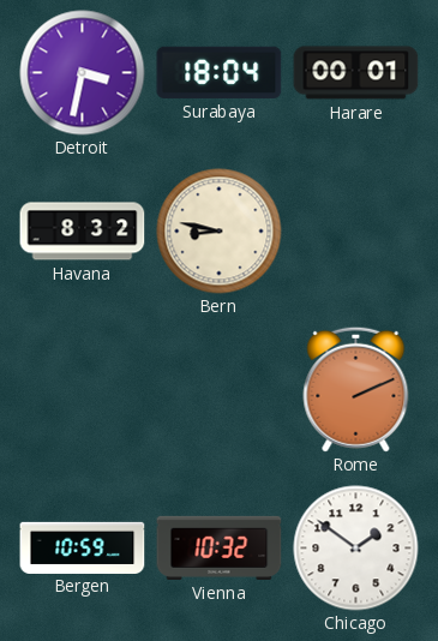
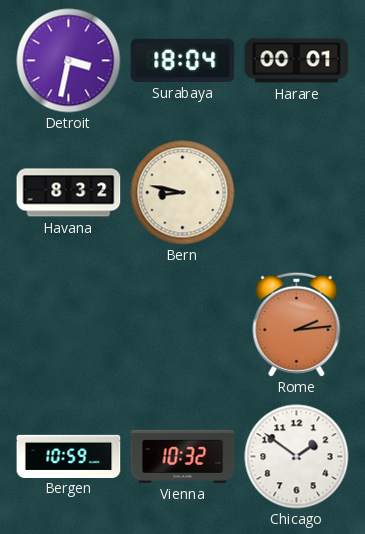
Rome: 2:11 -> 2:14
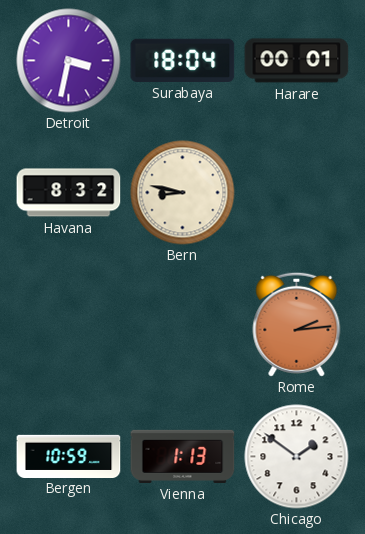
Vienna: 10:32 -> 1:13
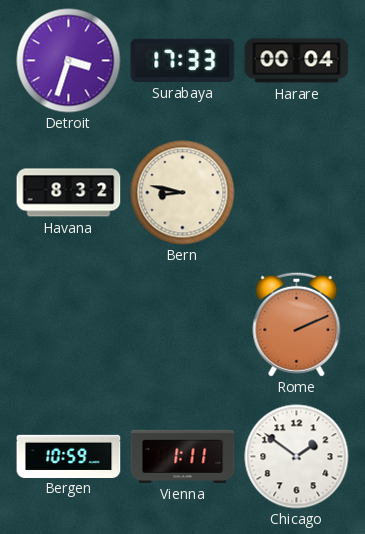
Detroit: 3:32 -> 3:33
Surabaya: 18:04 -> 17:33
Harare: 00:01 -> 00:04
Rome: 2:14 -> 2:11
Vienna: 1:13 -> 1:11
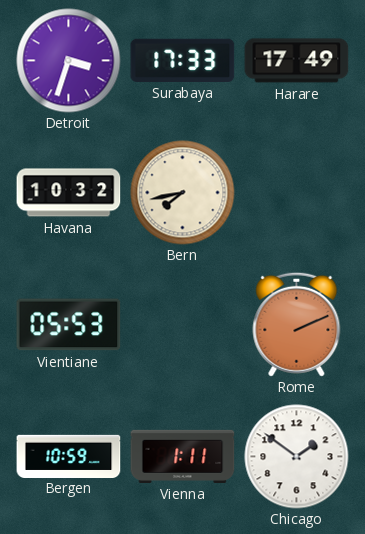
Harare: 00:04 -> 17:49
Havana: 8:32 -> 10:32
Bern: 8:47 -> 7:43
Vientiane: none -> 05:53
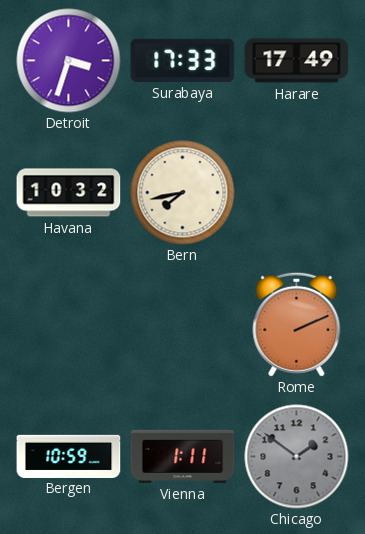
Vientiane: 05:53 -> none
Chicago dial: white -> grey
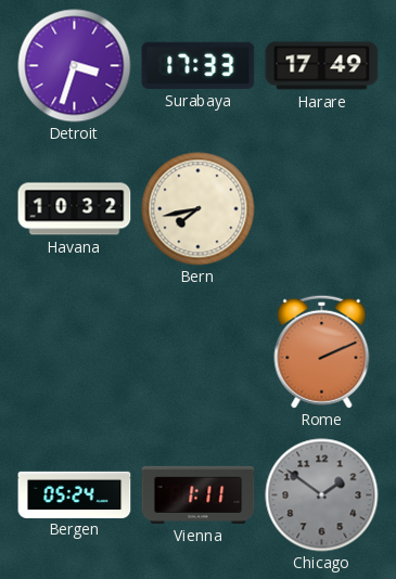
Bergen: 10:59 -> 05:24
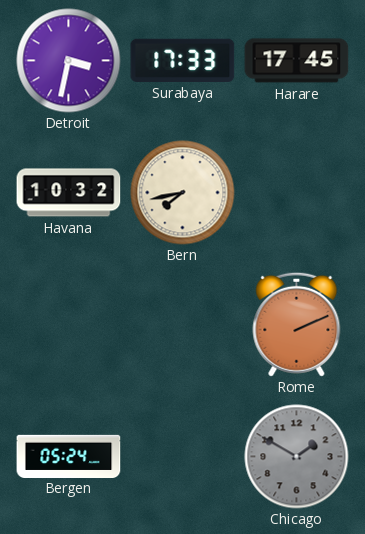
Detroit: 3:33 -> 3:32
Harare: 17:49 -> 17:45
Vienna: 1:11 -> none
Chicago: 1:51 -> 1:50
